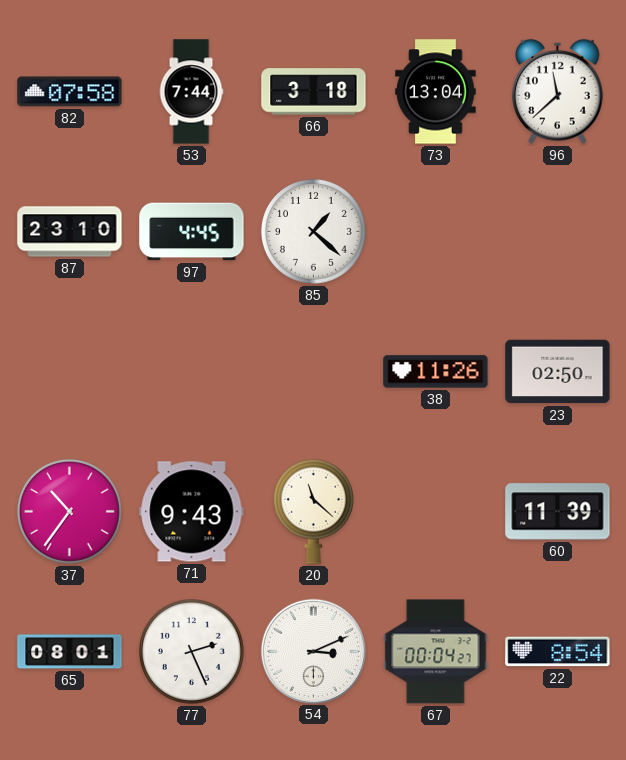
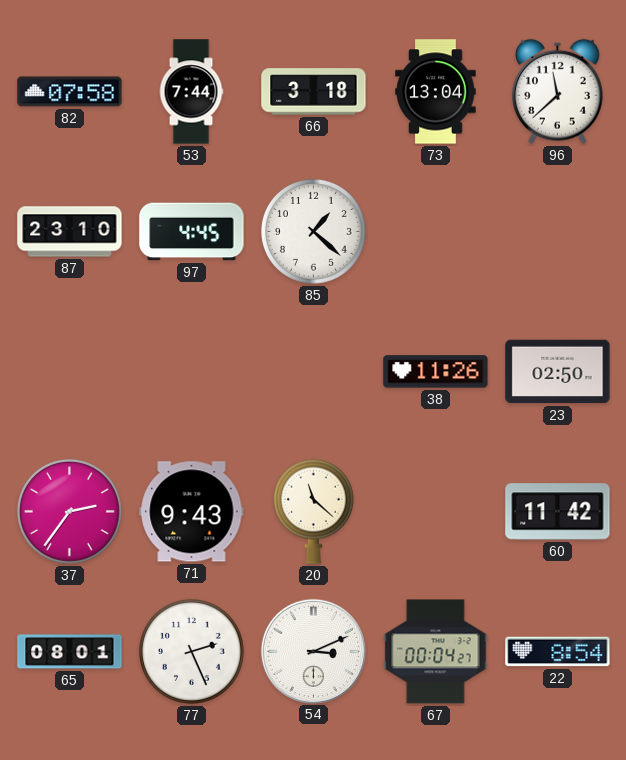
37: 10:36 -> 2:36
60: 11:39 -> 11:42
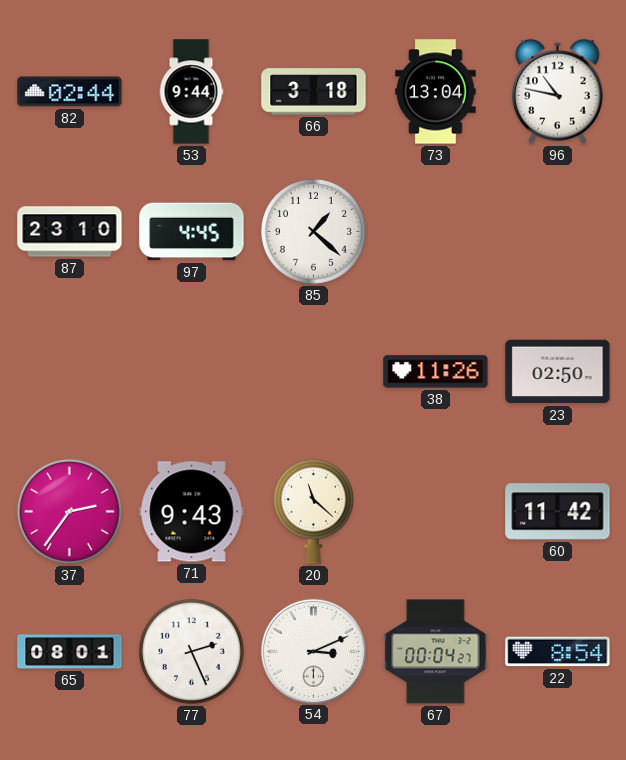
82: 07:58 -> 02:44
53: 7:44 -> 9:44
96: 11:38 -> 10:47
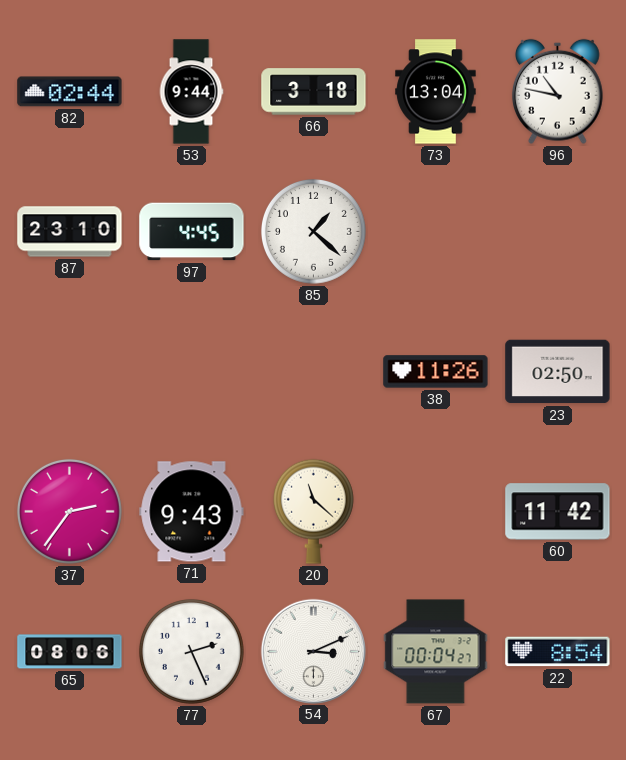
65: 08:01 -> 08:06
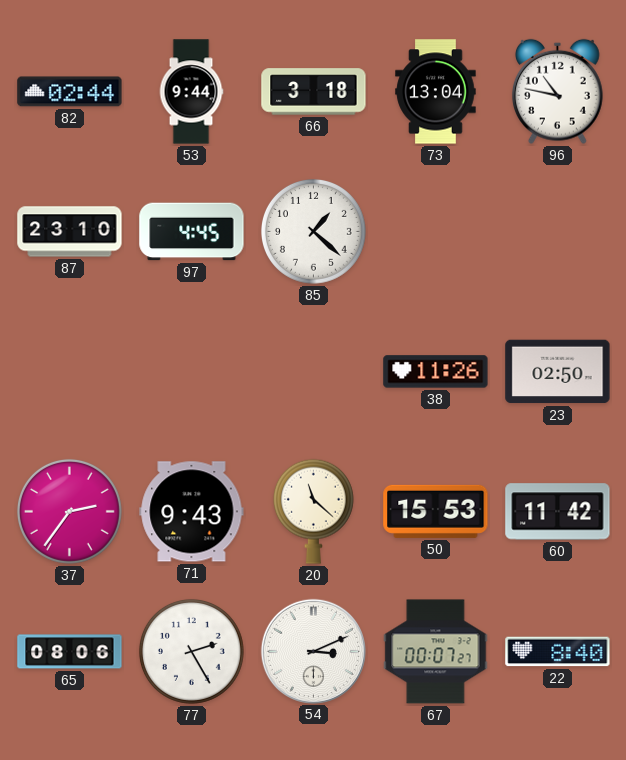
50: none -> 15:53
77: 2:26 -> 2:25
67: 00:04 -> 00:07
22: 8:54 -> 8:40
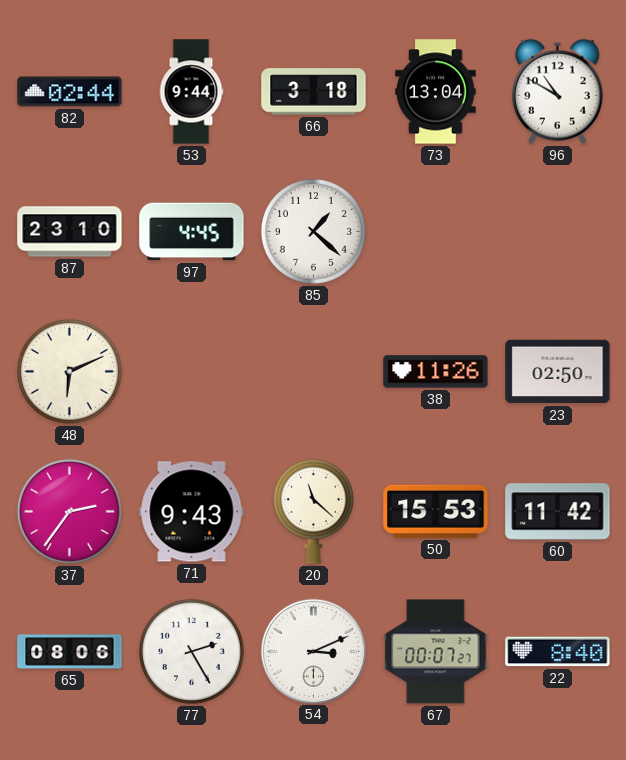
96: 10:47 -> 10:50
48: none -> 6:11
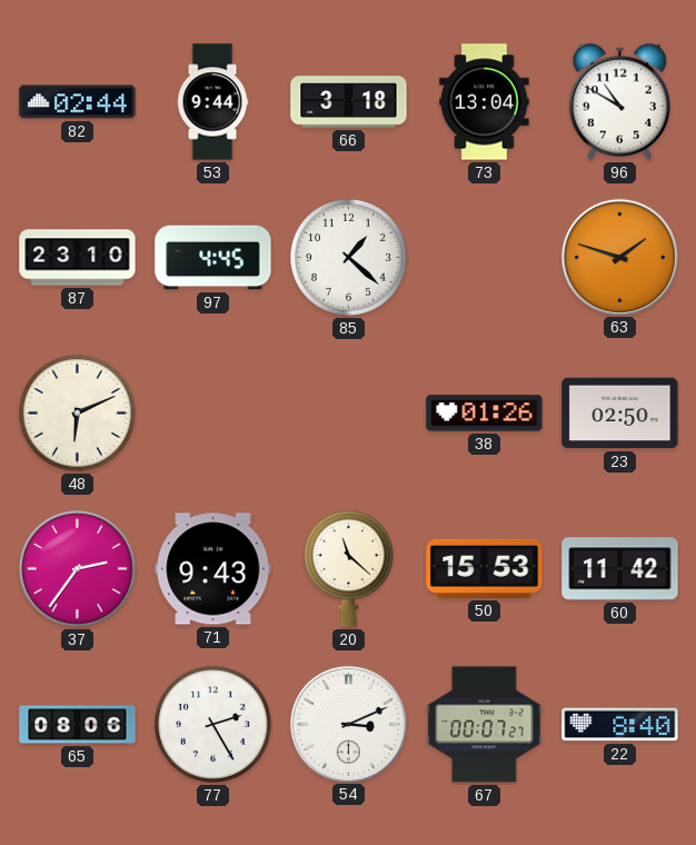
63: none -> 1:48
38: 11:26 -> 01:26
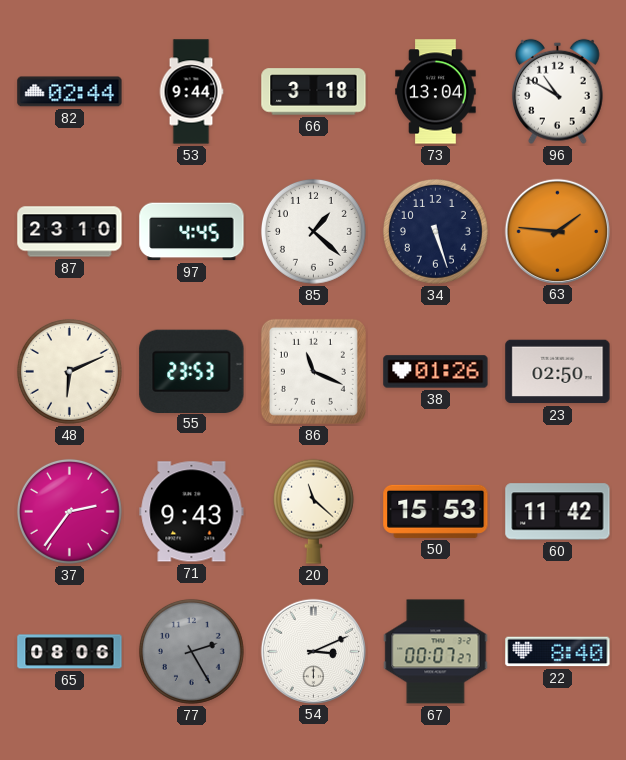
34: none -> 5:27
63: 1:48 -> 1:46
55: none -> 23:53
86: none -> 11:19
77 dial: white -> grey
